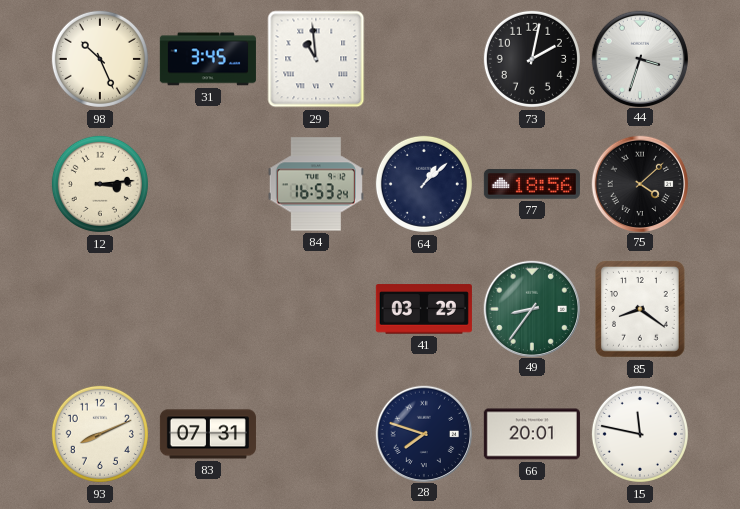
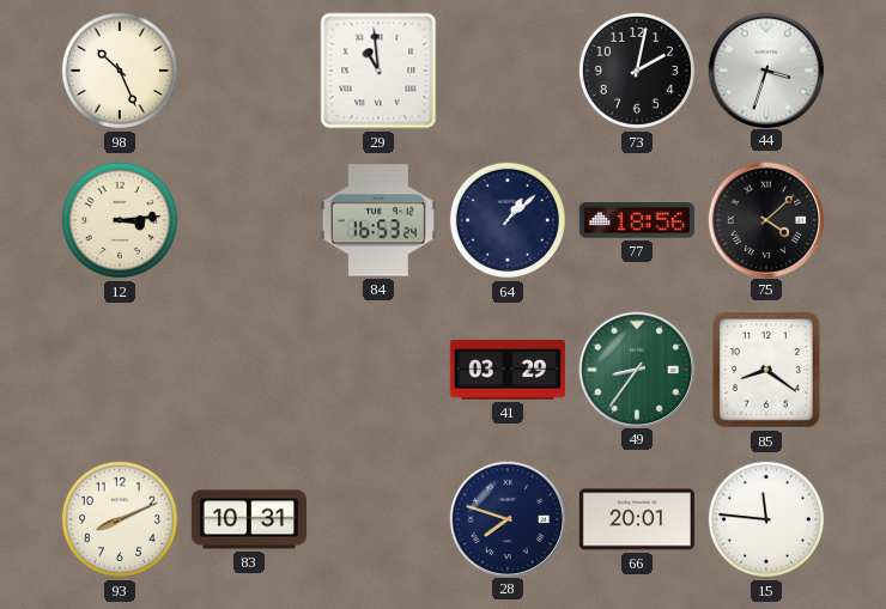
31: 3:45 -> none
83: 07:31 -> 10:31
15: 11:47 -> 11:46
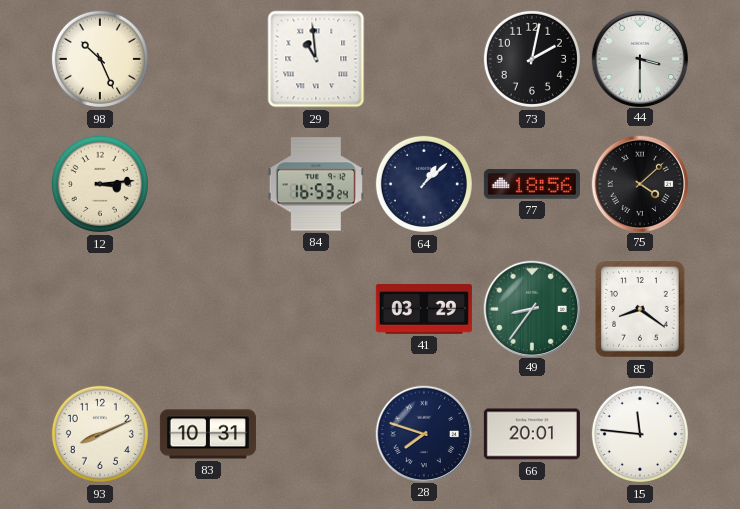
44: 3:33 -> 3:30
